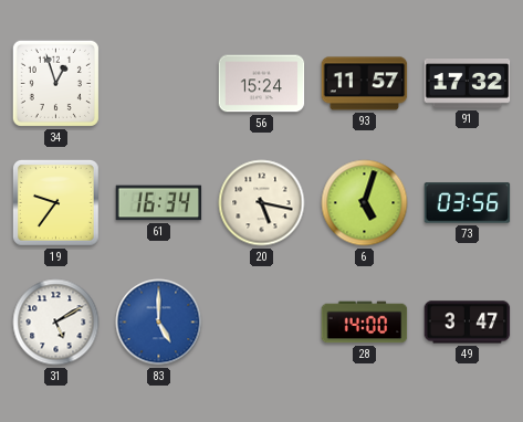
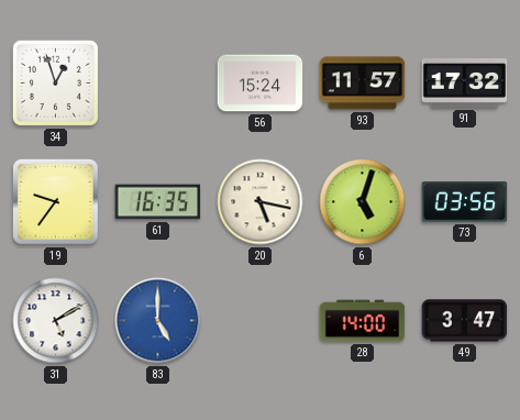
61: 16:34 -> 16:35
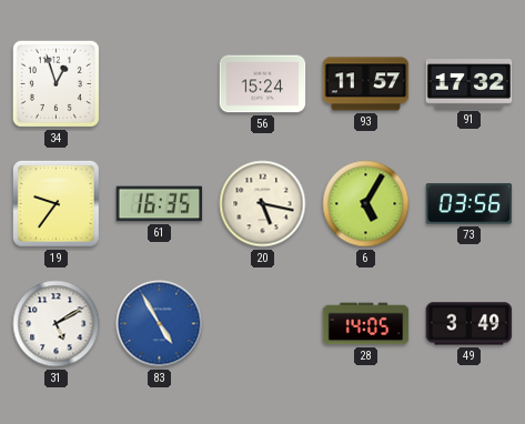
6: 5:03 -> 5:05
83: 5:00 -> 4:55
28: 14:00 -> 14:05
49: 3:47 -> 3:49
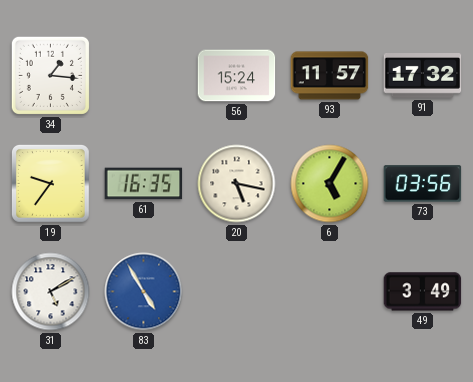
34: 12:57 -> 1:16
28: 14:05 -> none
